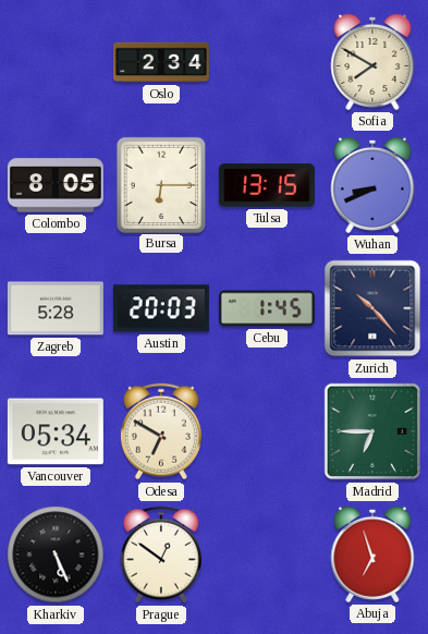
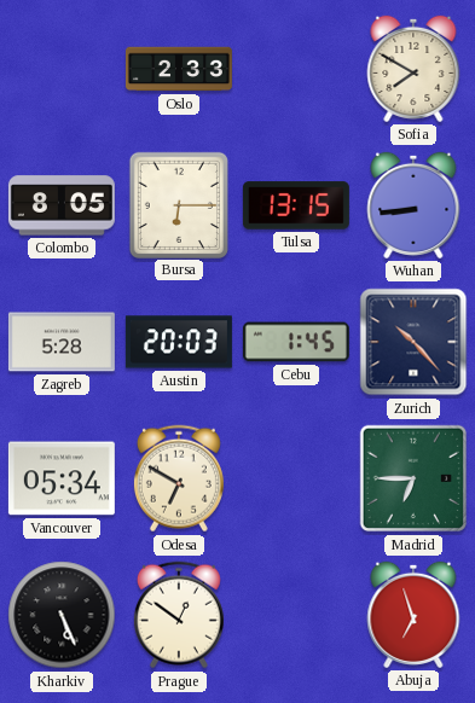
Oslo: 2:34 -> 2:33
Wuhan: 8:41 -> 8:44
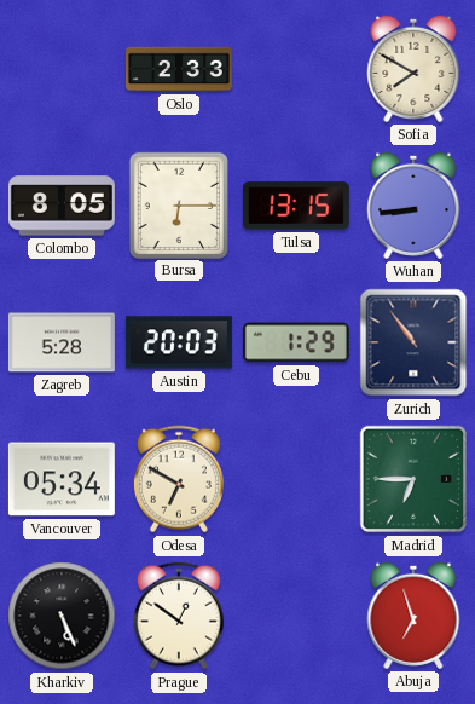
Cebu: 1:45 -> 1:29
Zurich: 10:23 -> 10:54
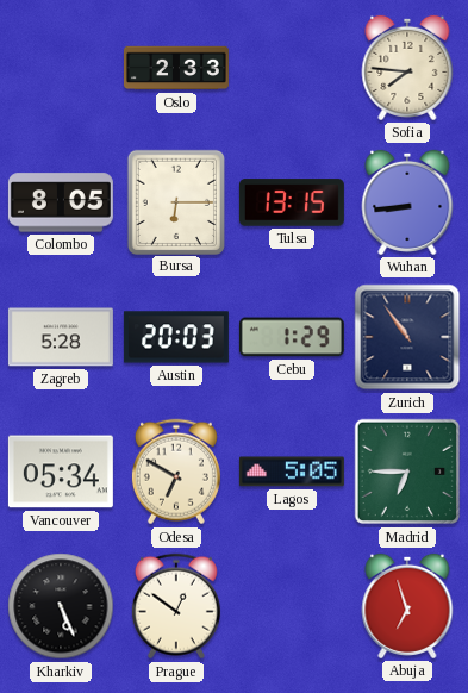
Sofia: 7:50 -> 7:46
Lagos: none -> 5:05
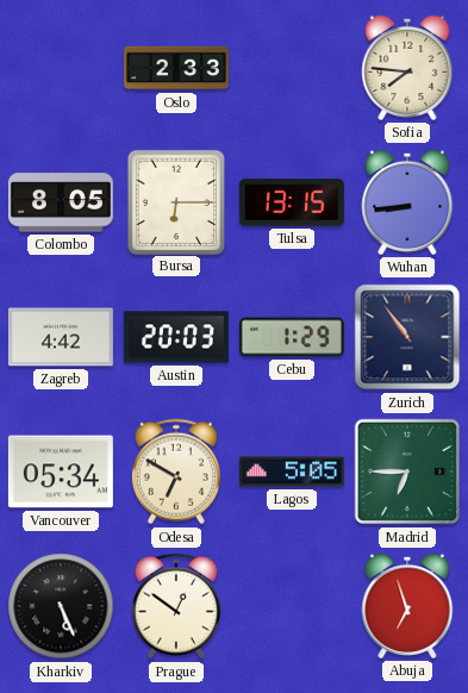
Zagreb: 5:28 -> 4:42
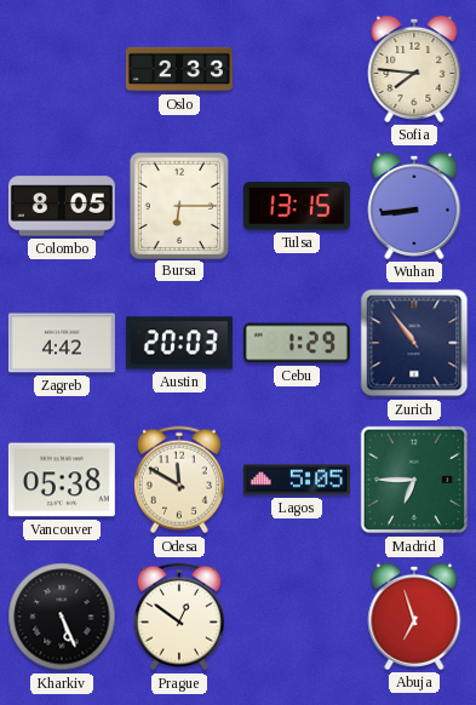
Vancouver: 05:34 -> 05:38
Odesa: 6:50 -> 11:50
